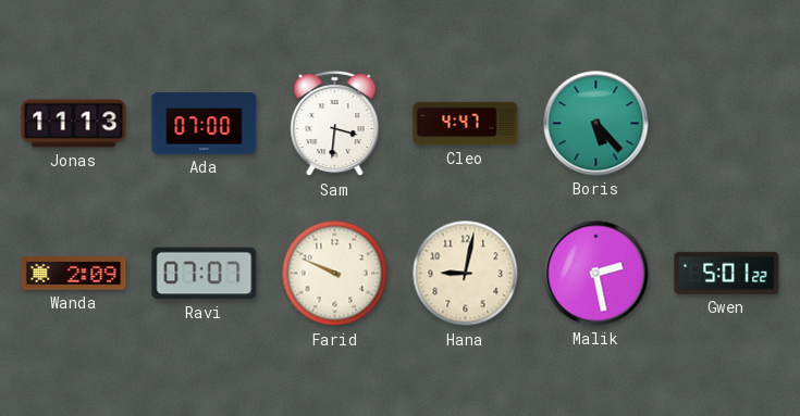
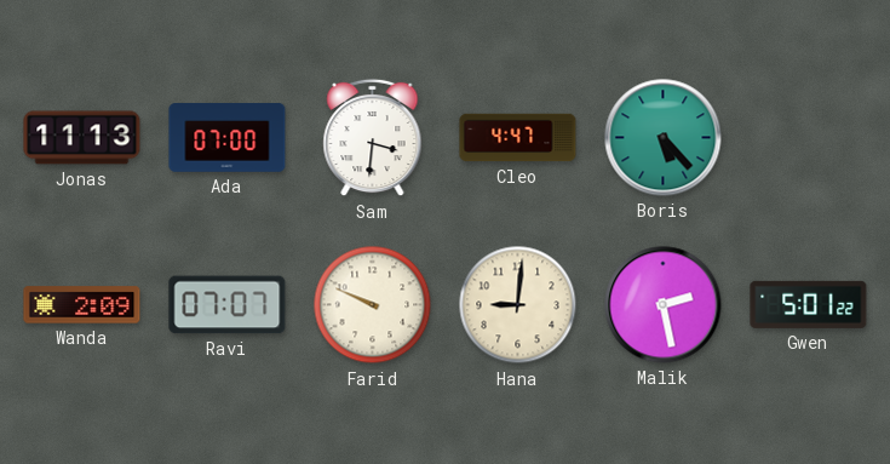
Hana: 9:02 -> 9:01
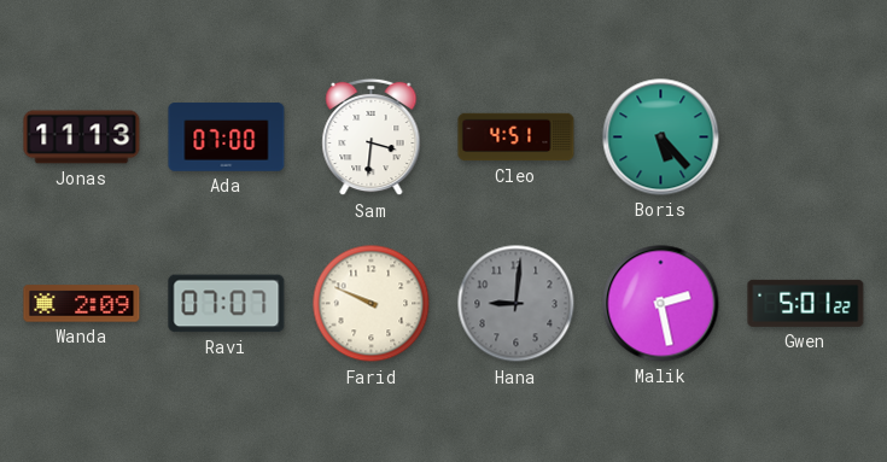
Cleo: 4:47 -> 4:51
Hana dial: cream -> grey
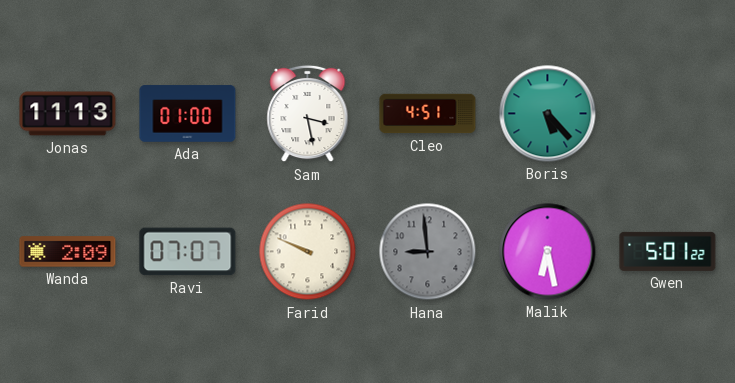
Ada: 07:00 -> 01:00
Sam: 3:31 -> 3:28
Hana: 9:01 -> 8:59
Malik: 2:28 -> 6:28
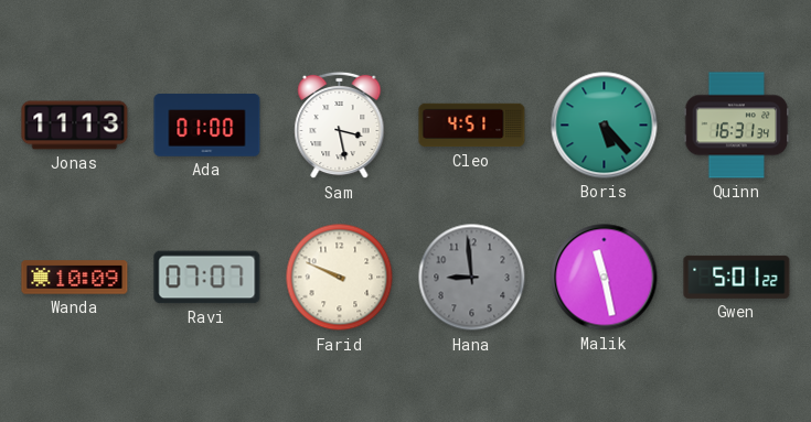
Quinn: none -> 16:31
Wanda: 2:09 -> 10:09
Malik: 6:28 -> 11:28
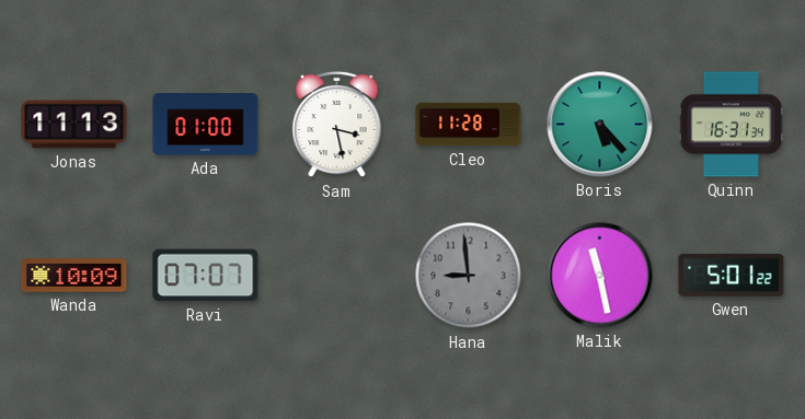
Cleo: 4:51 -> 11:28
Farid: 9:49 -> none
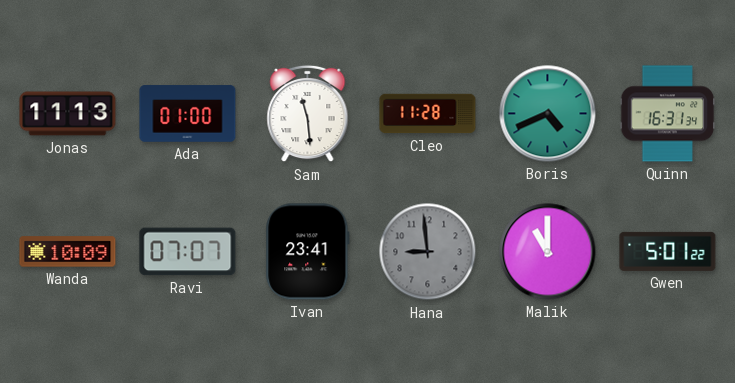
Sam: 3:28 -> 11:29
Boris: 5:23 -> 4:41
Ivan: none -> 23:41
Malik: 11:28 -> 11:00
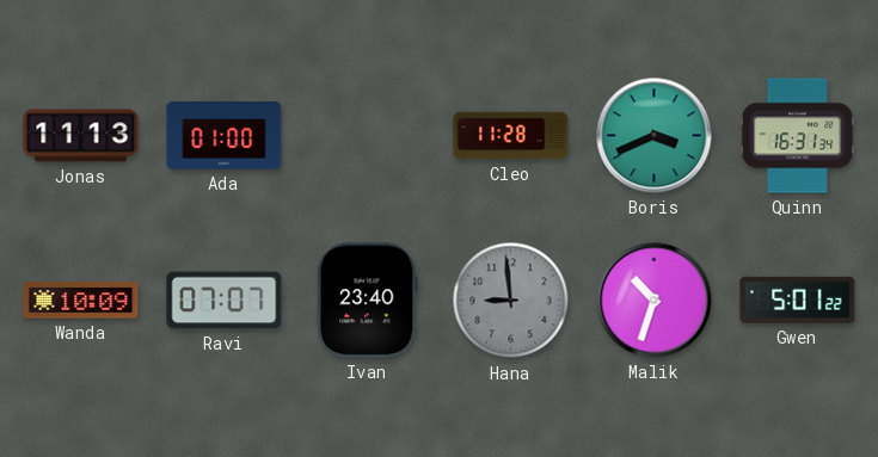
Sam: 11:29 -> none
Boris: 4:41 -> 3:41
Ivan: 23:41 -> 23:40
Malik: 11:00 -> 10:33
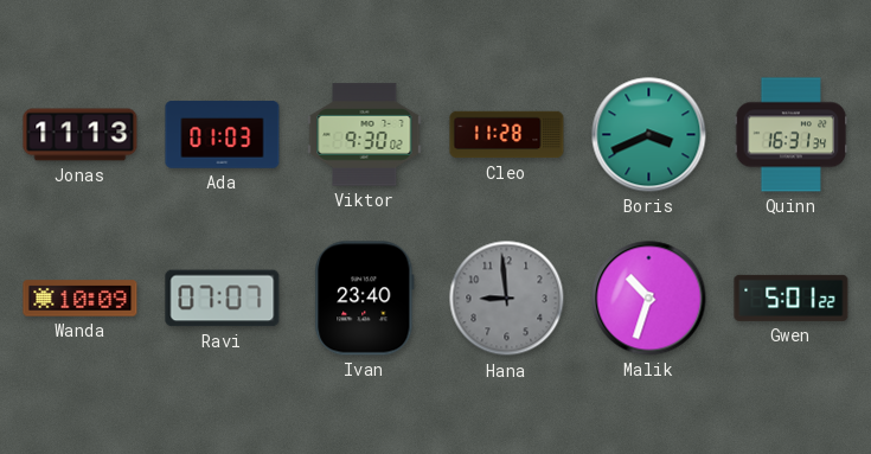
Ada: 01:00 -> 01:03
Viktor: none -> 9:30
